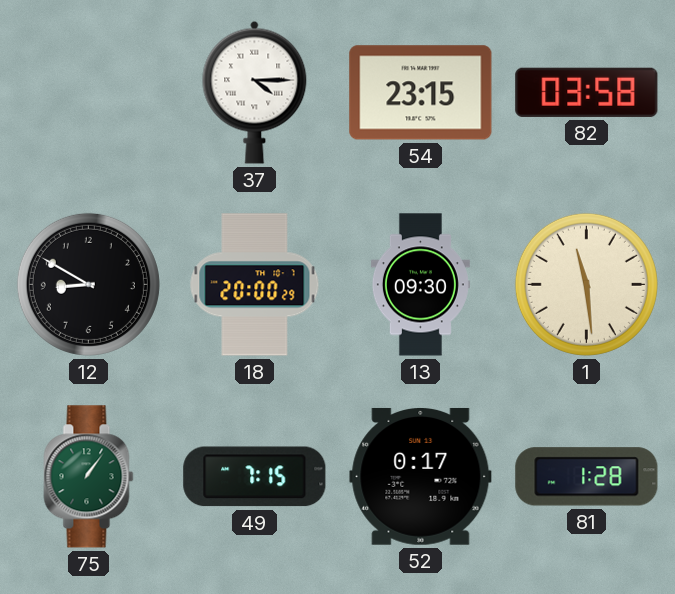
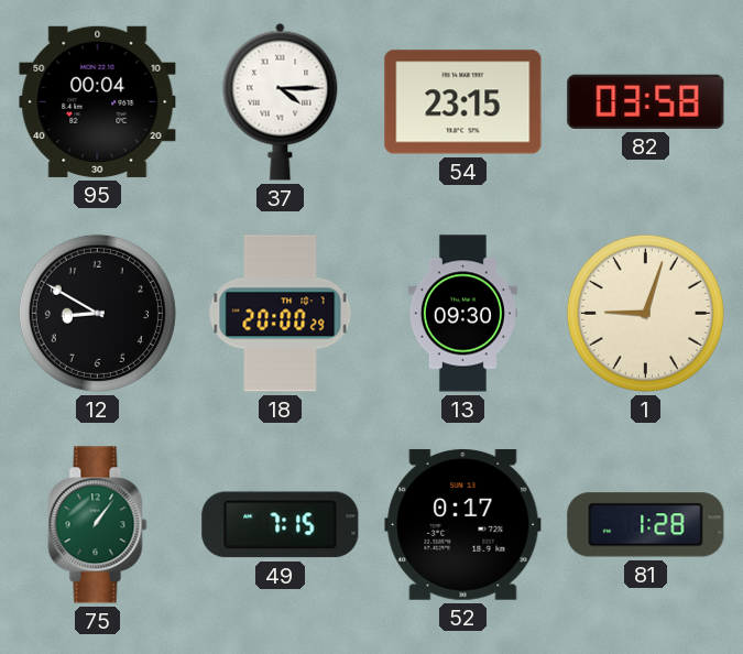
95: none -> 00:04
1: 11:29 -> 9:03
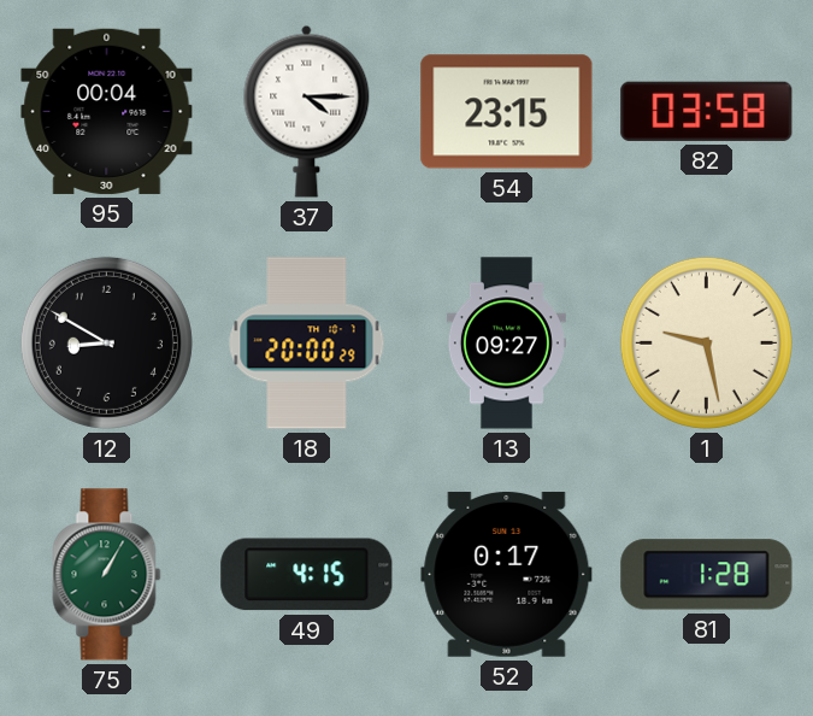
13: 09:30 -> 09:27
1: 9:03 -> 9:28
75: 1:06 -> 1:05
49: 7:15 -> 4:15
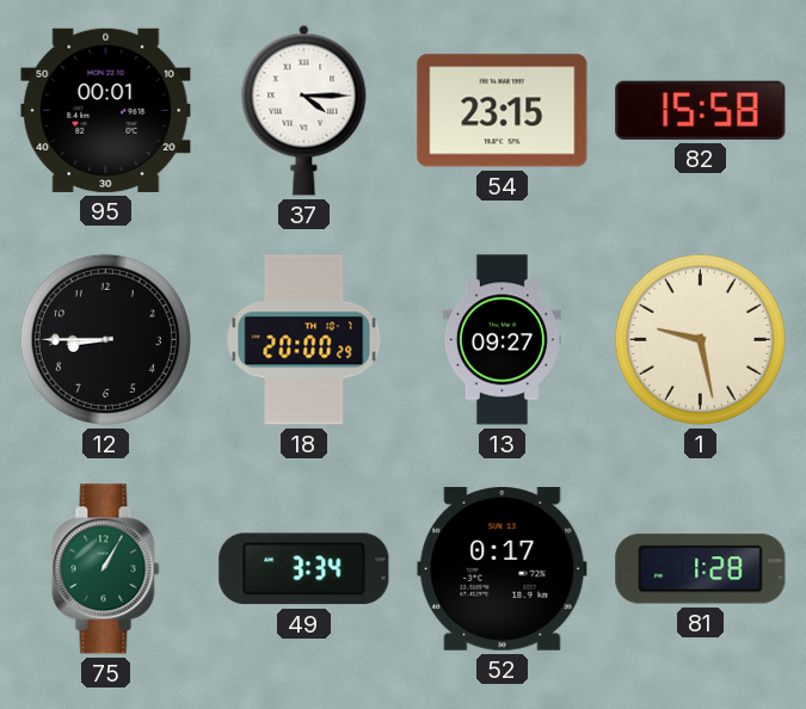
95: 00:04 -> 00:01
82: 03:58 -> 15:58
12: 8:50 -> 8:45
49: 4:15 -> 3:34
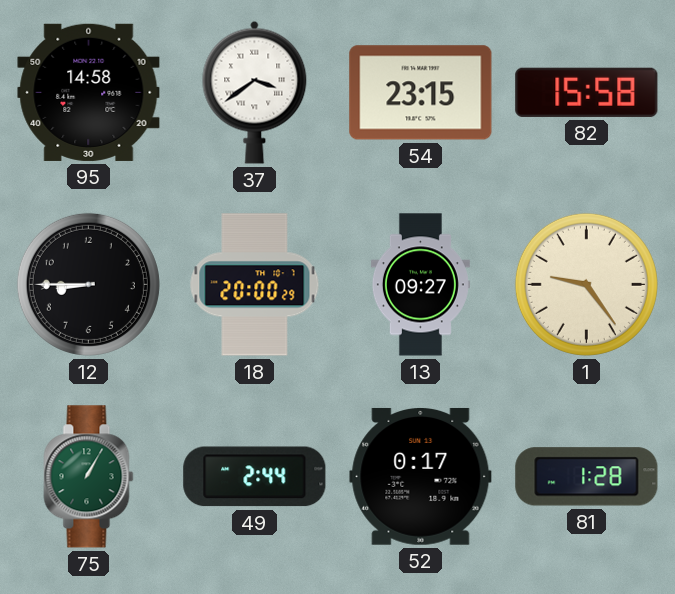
95: 00:01 -> 14:58
37: 4:15 -> 3:39
1: 9:28 -> 9:24
49: 3:34 -> 2:44
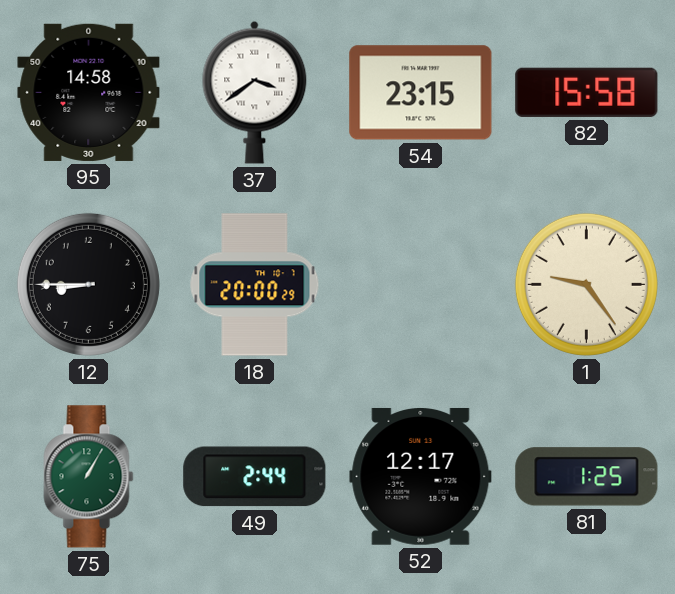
13: 09:27 -> none
52: 0:17 -> 12:17
81: 1:28 -> 1:25
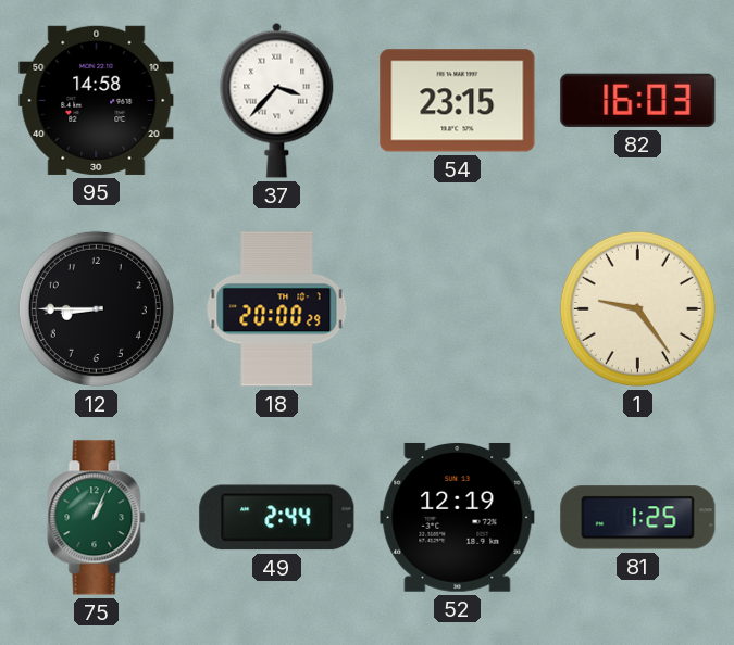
37: 3:39 -> 3:37
82: 15:58 -> 16:03
75: 1:05 -> 1:04
52: 12:17 -> 12:19
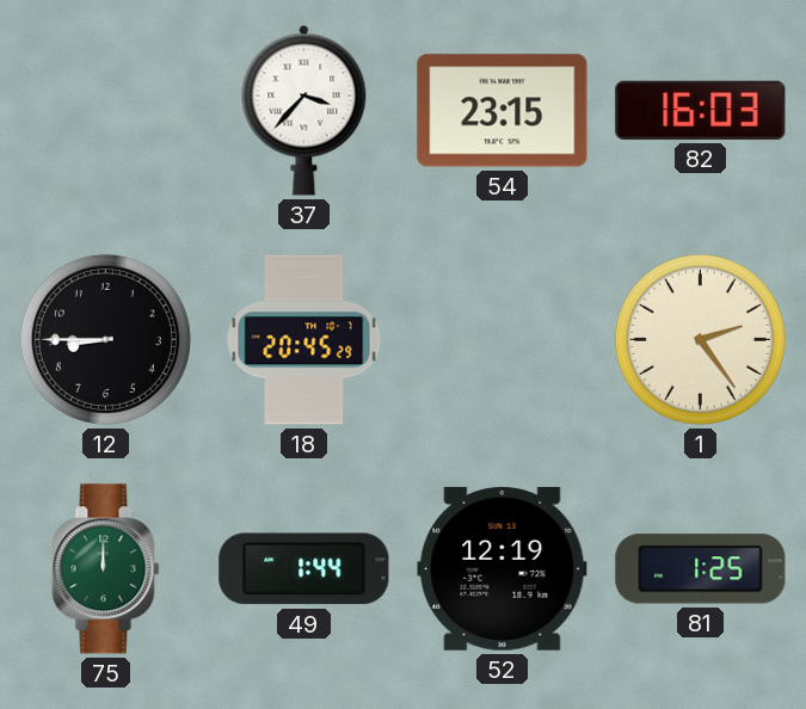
95: 14:58 -> none
18: 20:00 -> 20:45
1: 9:24 -> 2:24
75: 1:04 -> 12:00
49: 2:44 -> 1:44
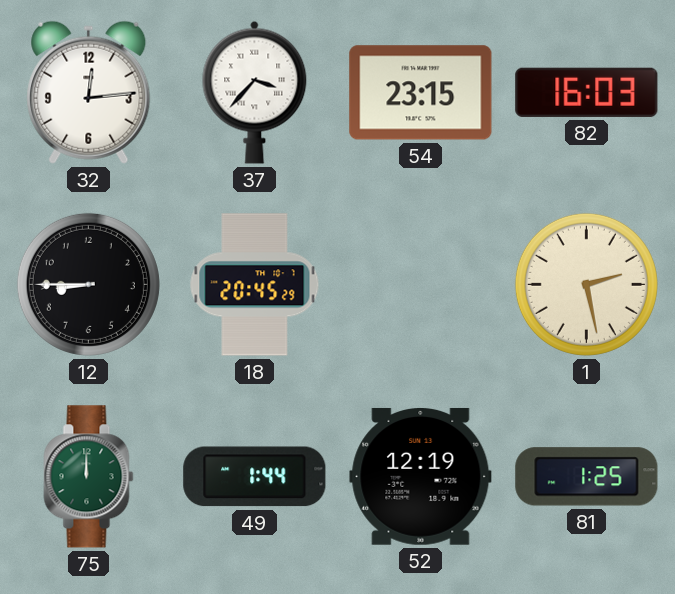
32: none -> 12:14
1: 2:24 -> 2:28
